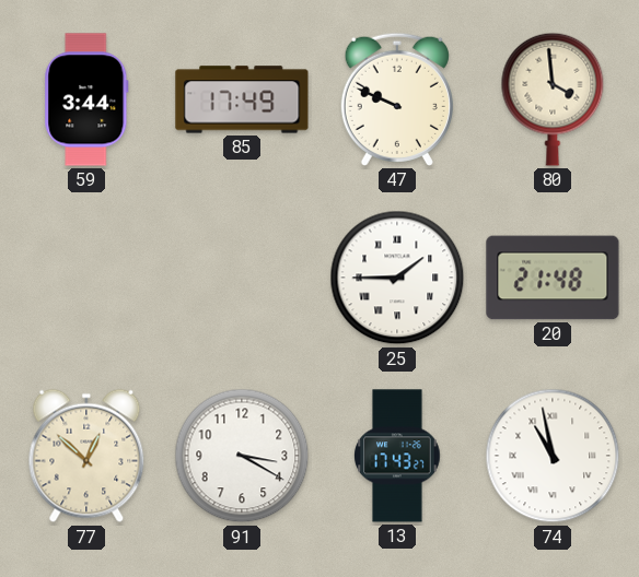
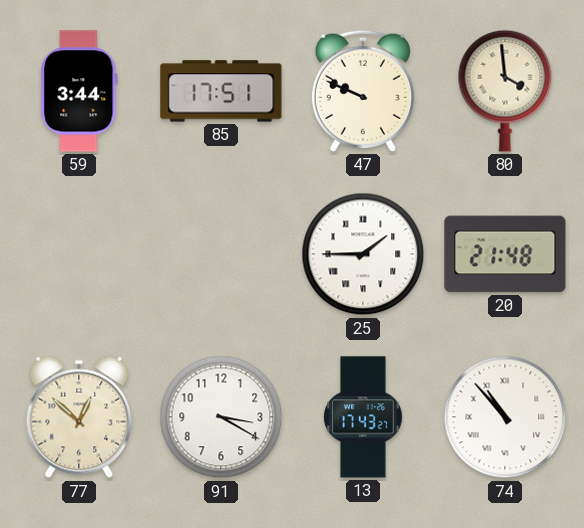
85: 17:49 -> 17:51
74: 10:58 -> 10:53
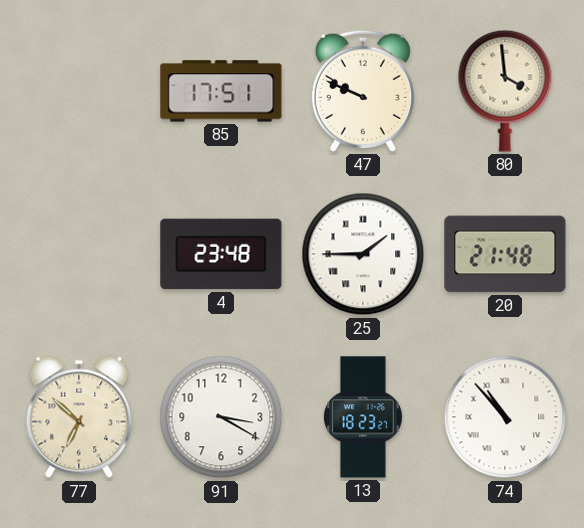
59: 3:44 -> none
4: none -> 23:48
77: 12:52 -> 6:52
13: 17:43 -> 18:23
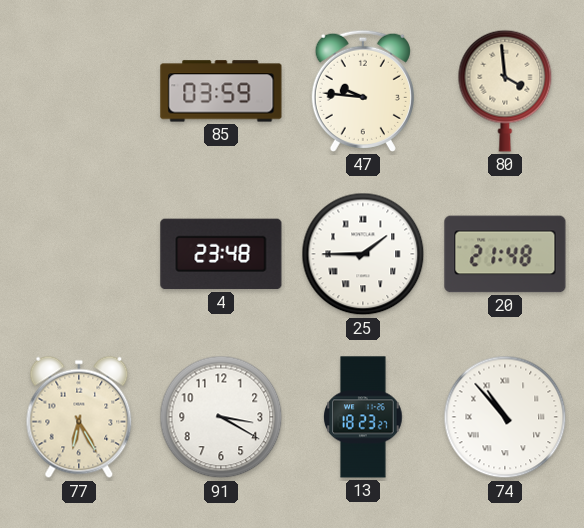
85: 17:51 -> 03:59
47: 9:49 -> 9:46
77: 6:52 -> 6:25
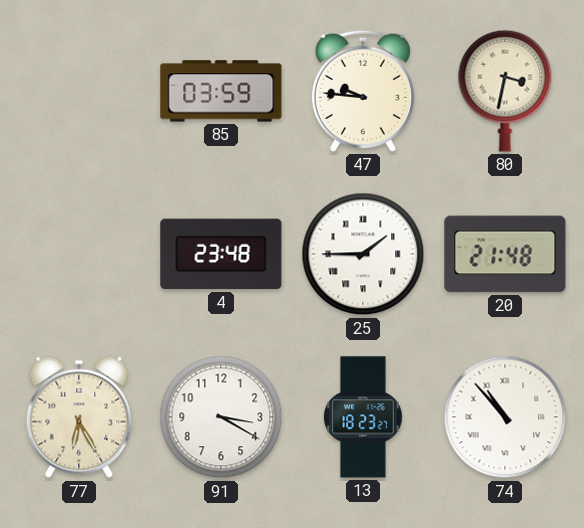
80: 3:59 -> 3:32
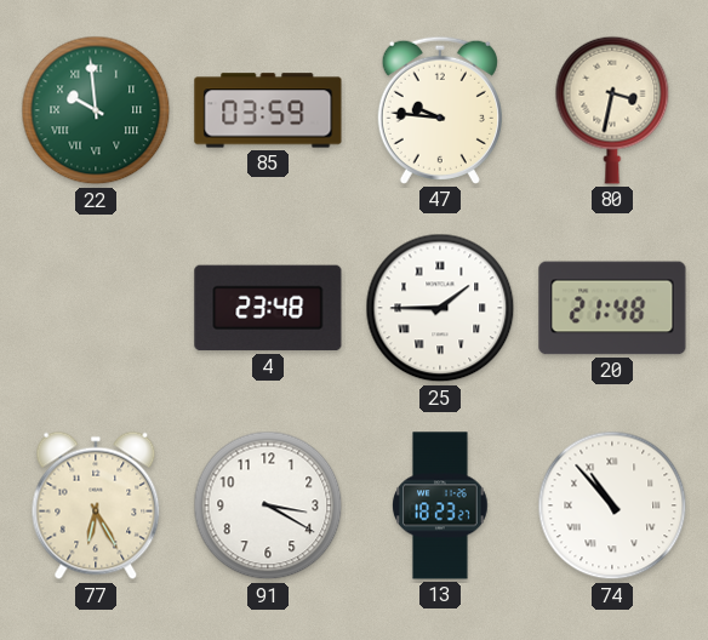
22: none -> 9:59
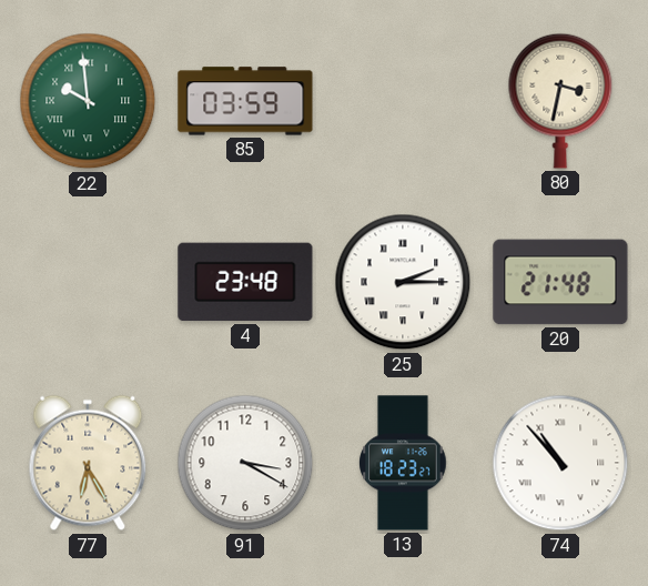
47: 9:46 -> none
25: 1:45 -> 2:15
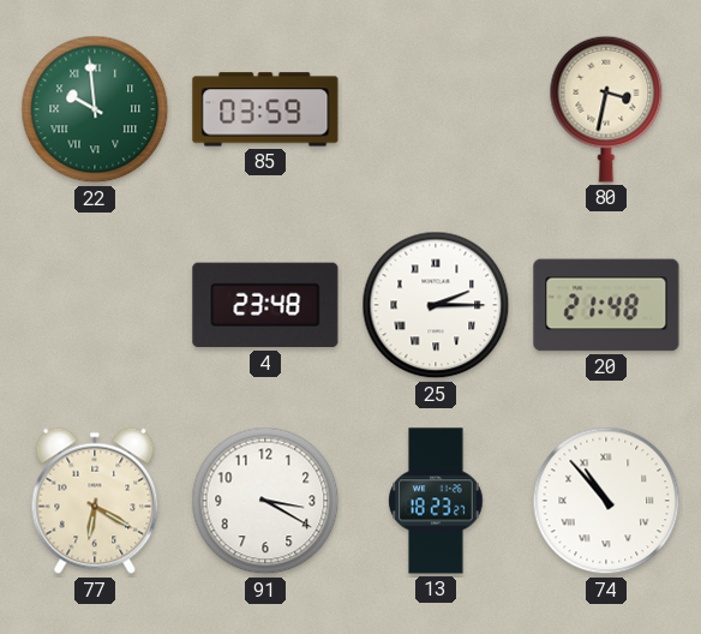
77: 6:25 -> 6:20
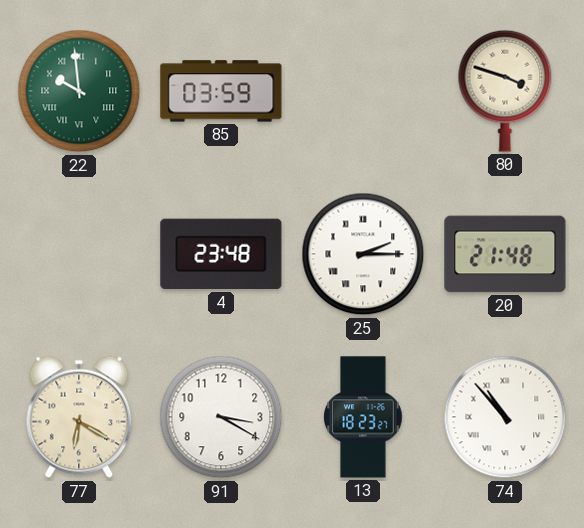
80: 3:32 -> 3:48
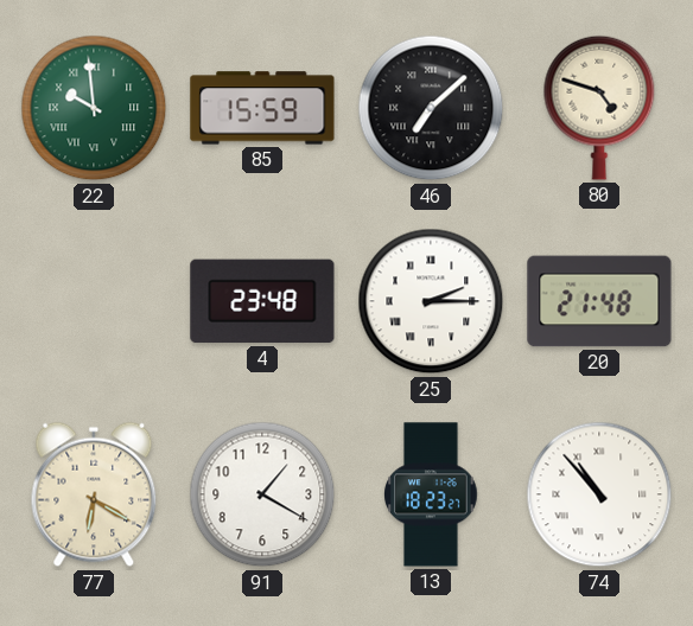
85: 03:59 -> 15:59
46: none -> 7:08
80: 3:48 -> 4:48
91: 3:20 -> 1:20
